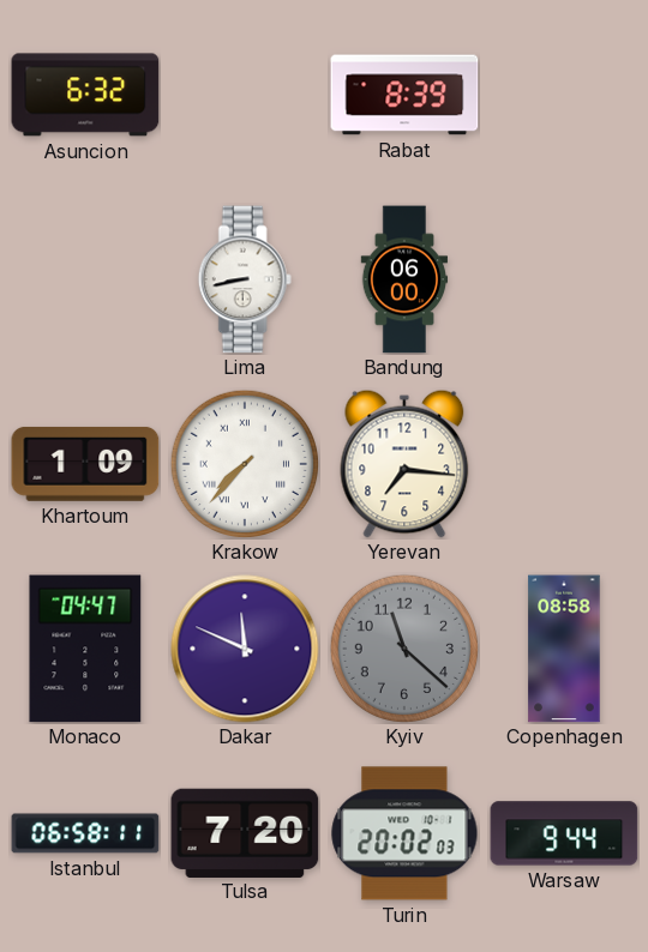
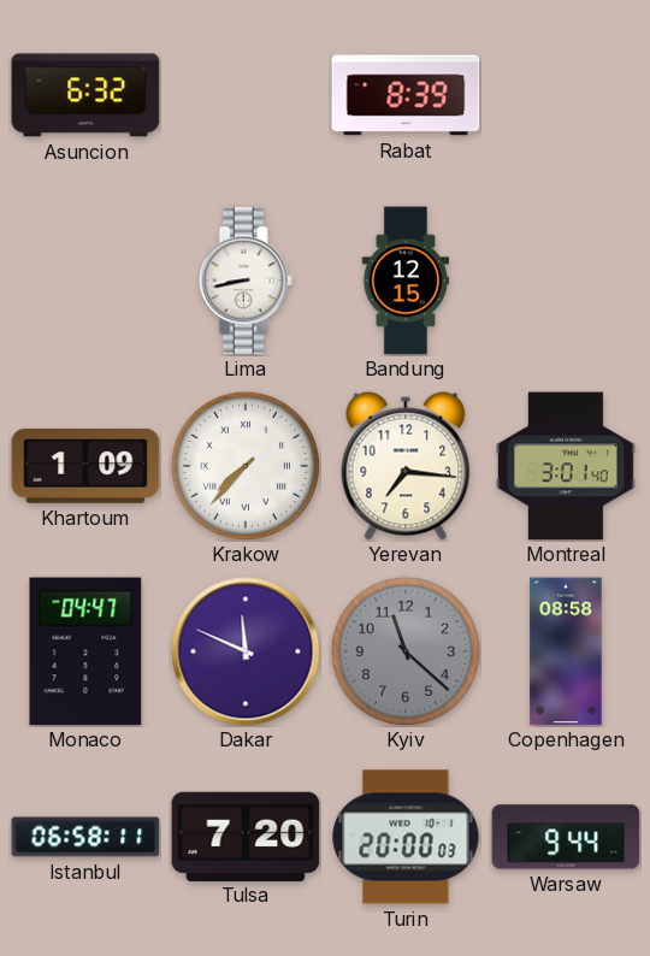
Bandung: 06:00 -> 12:15
Montreal: none -> 3:01
Turin: 20:02 -> 20:00
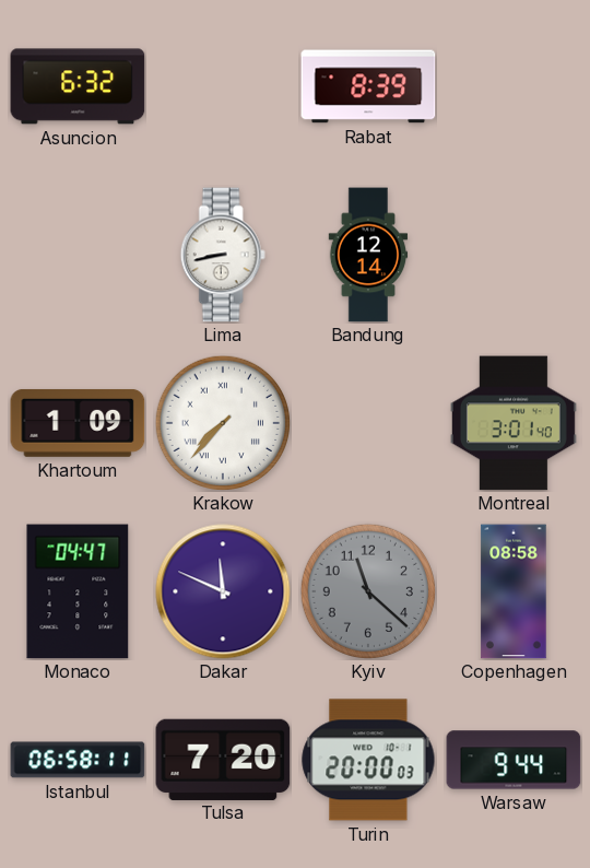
Bandung: 12:15 -> 12:14
Yerevan: 7:16 -> none
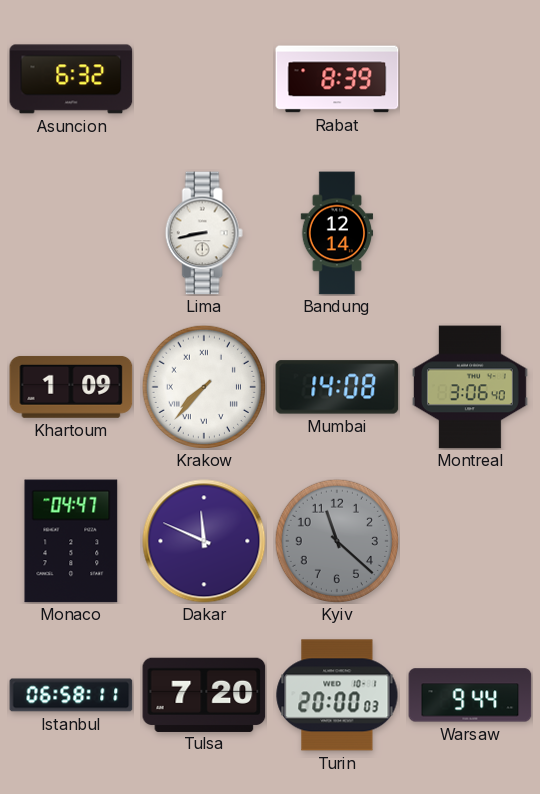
Mumbai: none -> 14:08
Montreal: 3:01 -> 3:06
Copenhagen: 08:58 -> none
